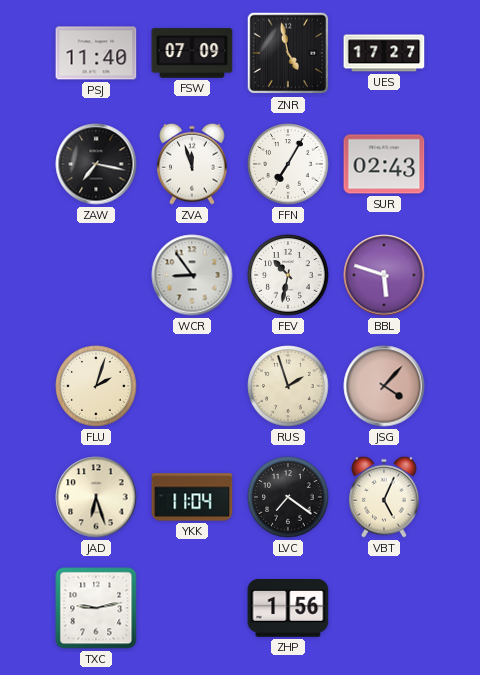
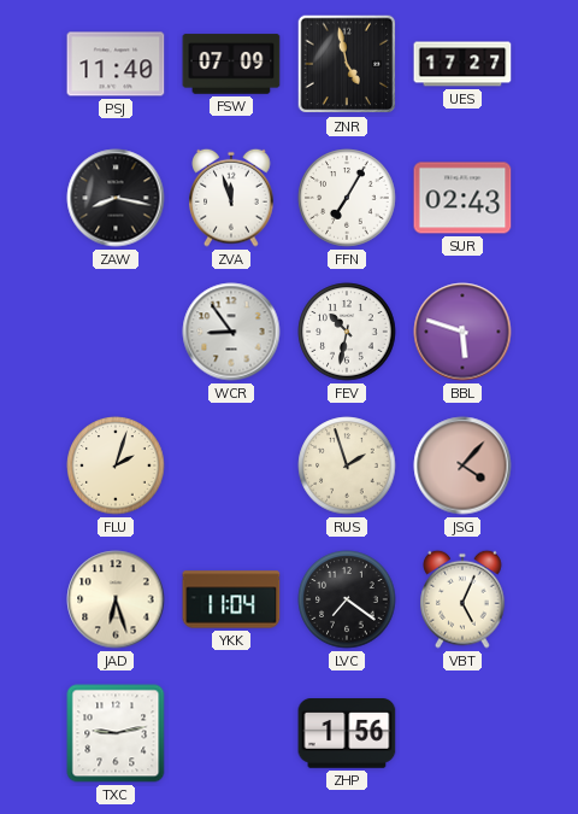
ZAW: 7:17 -> 8:17
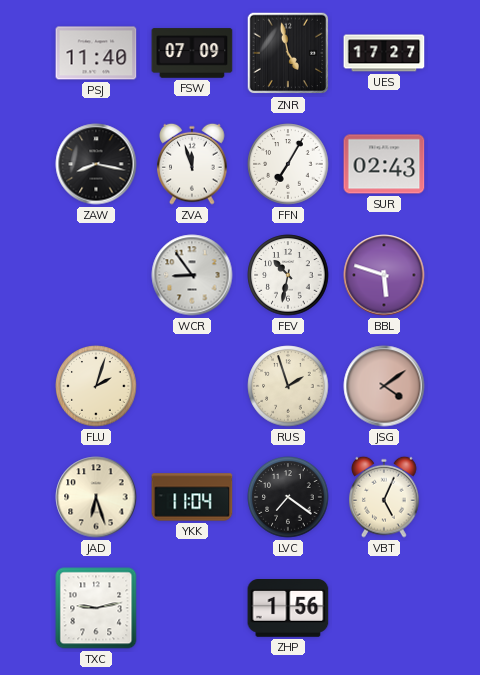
JSG: 4:07 -> 4:09
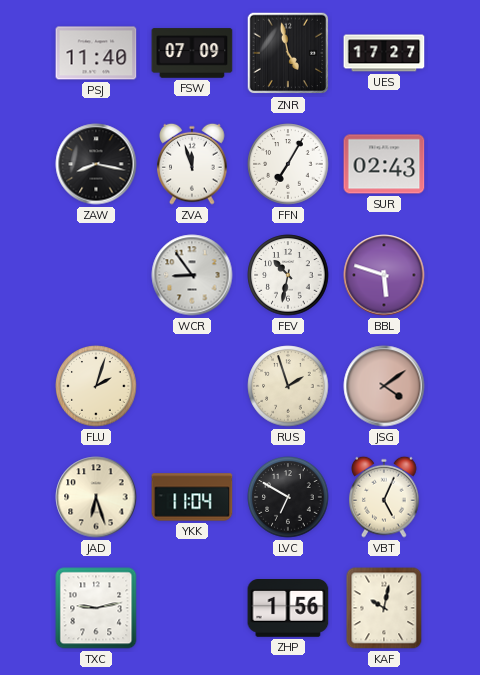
LVC: 7:21 -> 6:50
KAF: none -> 10:02
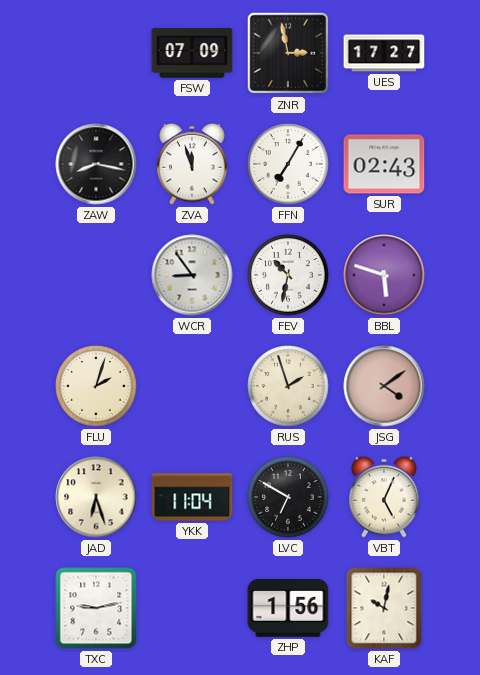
PSJ: 11:40 -> none
ZNR: 4:58 -> 2:58
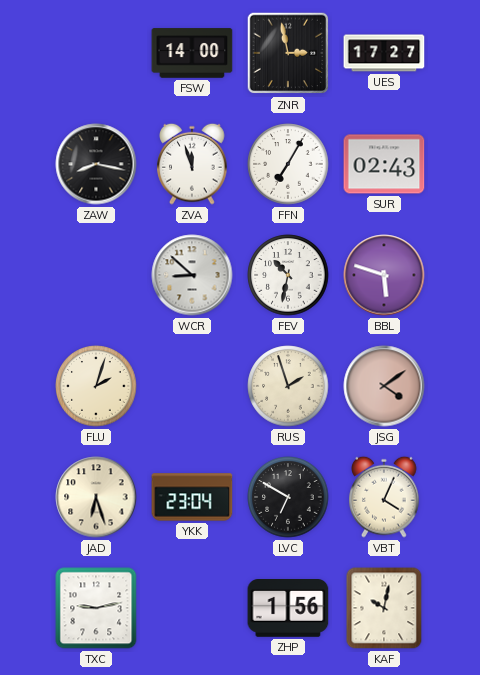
FSW: 07:09 -> 14:00
WCR: 8:54 -> 8:52
YKK: 11:04 -> 23:04
VBT: 5:04 -> 4:04
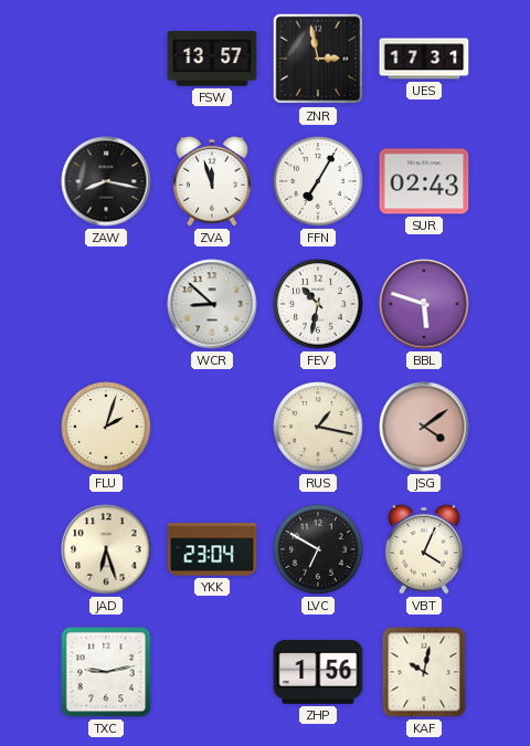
FSW: 14:00 -> 13:57
UES: 17:27 -> 17:31
RUS: 1:57 -> 1:17
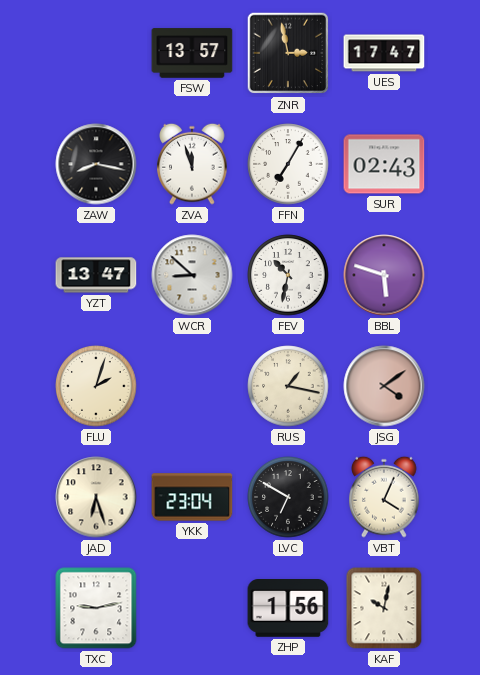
UES: 17:31 -> 17:47
YZT: none -> 13:47
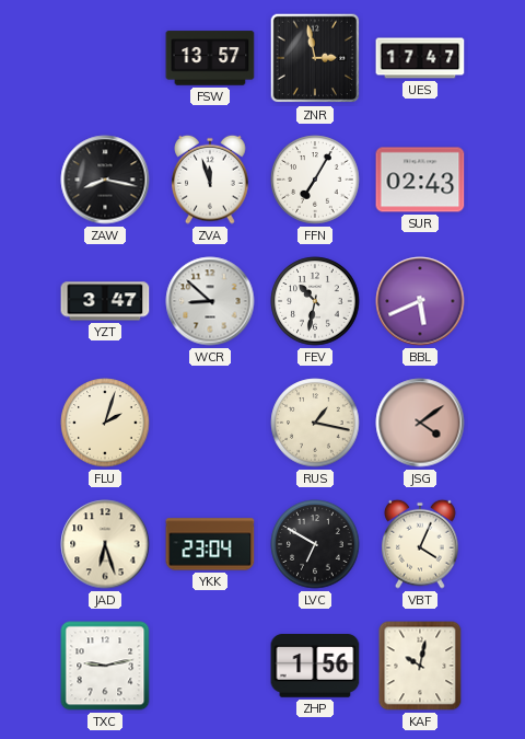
YZT: 13:47 -> 3:47
BBL: 5:48 -> 5:41
